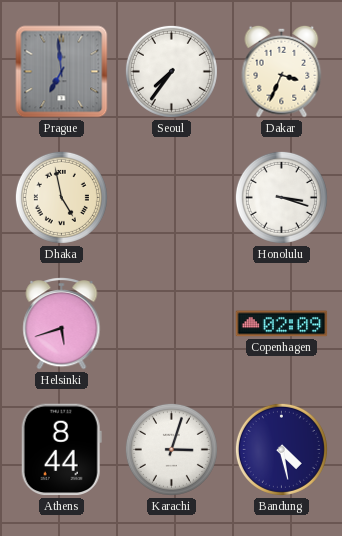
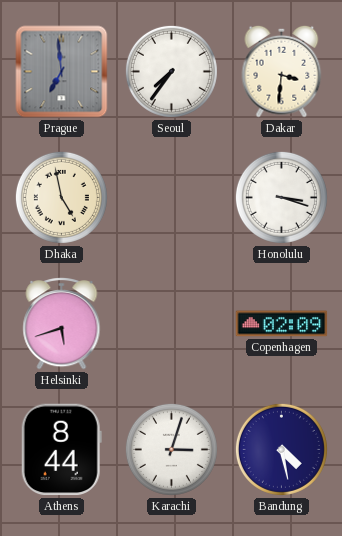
Dakar: 3:34 -> 3:31
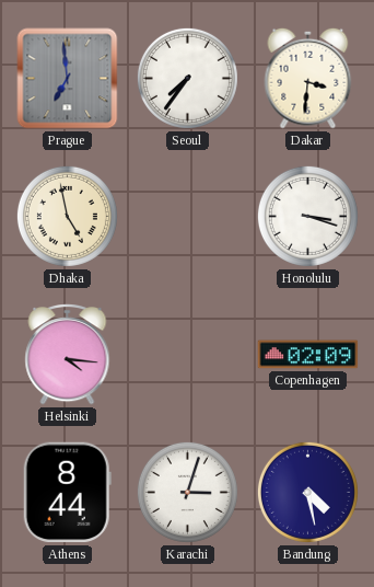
Helsinki: 5:42 -> 4:16
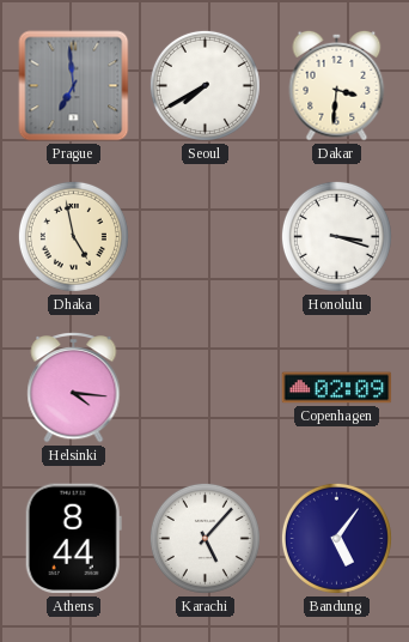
Seoul: 7:36 -> 7:40
Karachi: 3:03 -> 5:07
Bandung: 4:28 -> 5:06
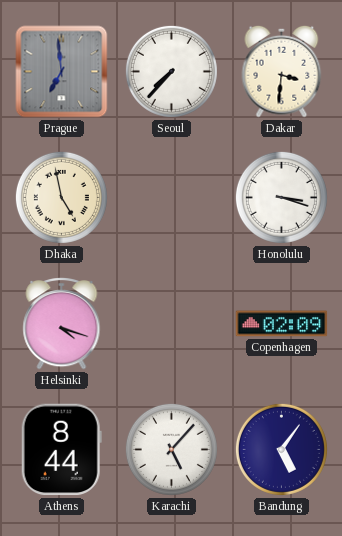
Seoul: 7:40 -> 7:37
Helsinki: 4:16 -> 4:18
